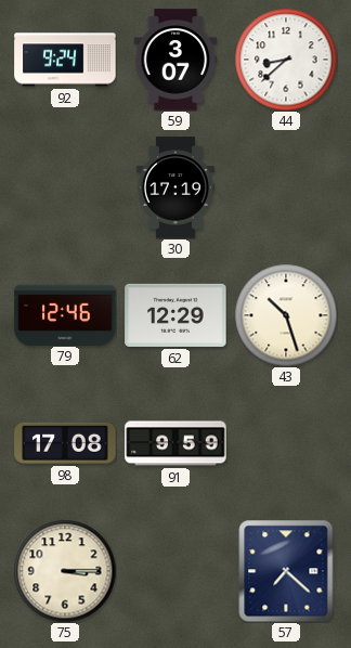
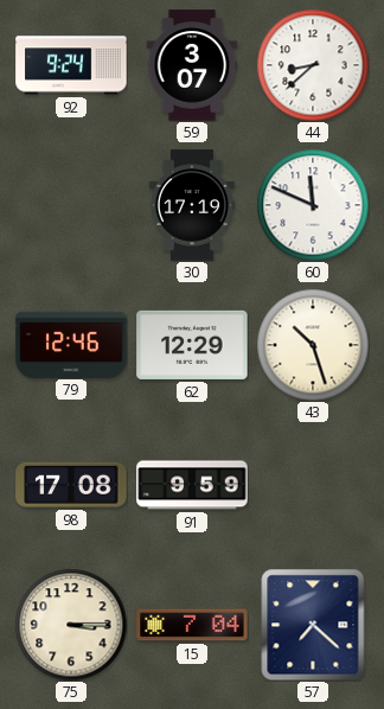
60: none -> 11:49
15: none -> 7:04
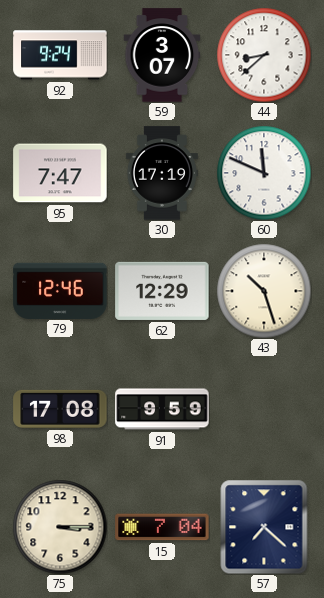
95: none -> 7:47
